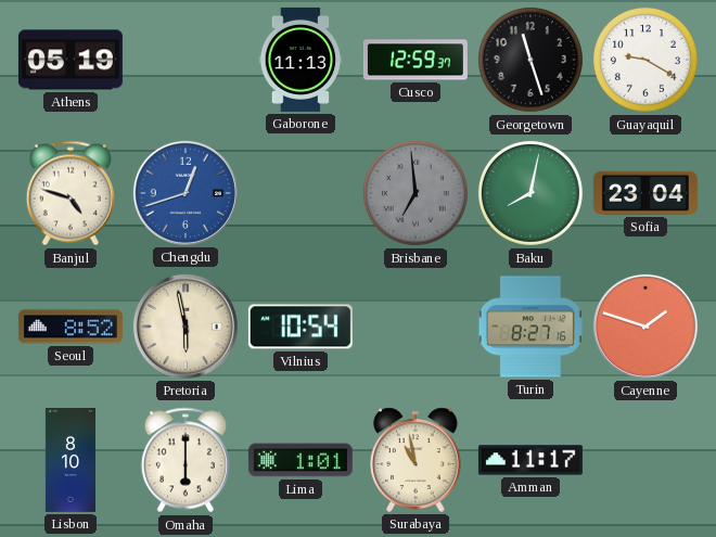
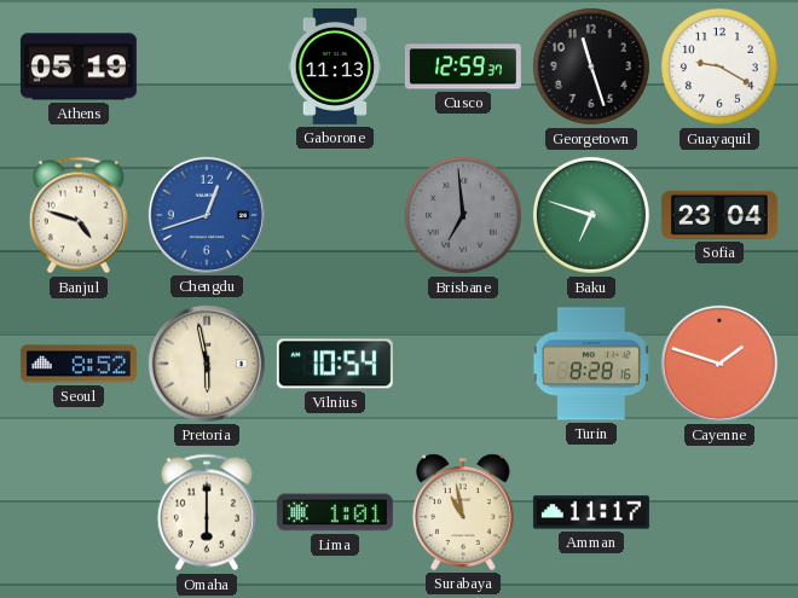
Baku: 8:02 -> 6:48
Turin: 8:27 -> 8:28
Lisbon: 8:10 -> none
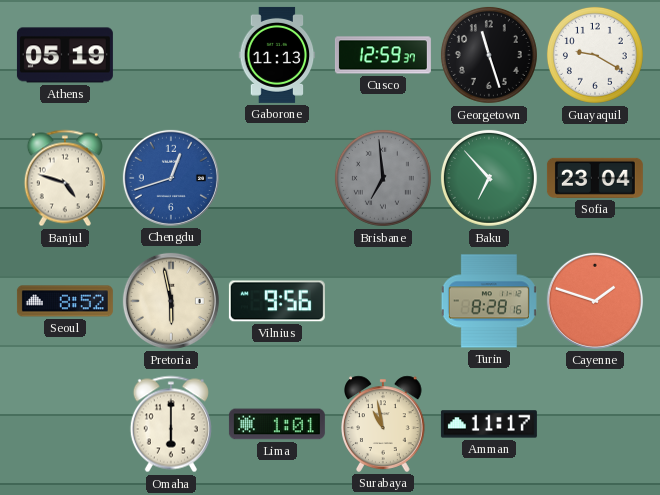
Baku: 6:48 -> 6:53
Vilnius: 10:54 -> 9:56
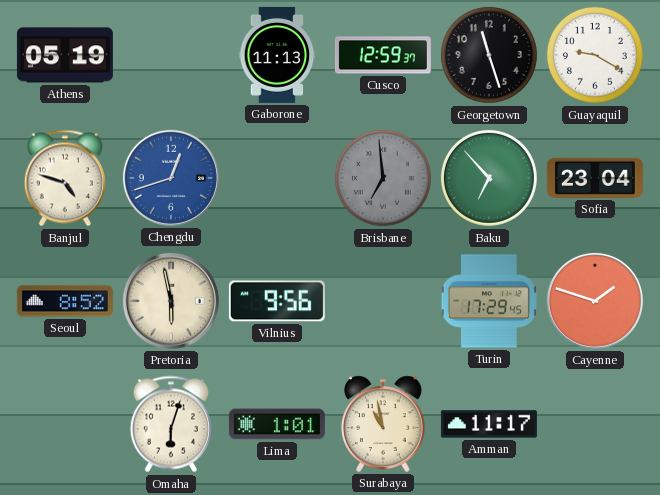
Turin: 8:28 -> 17:29
Omaha: 6:00 -> 6:03
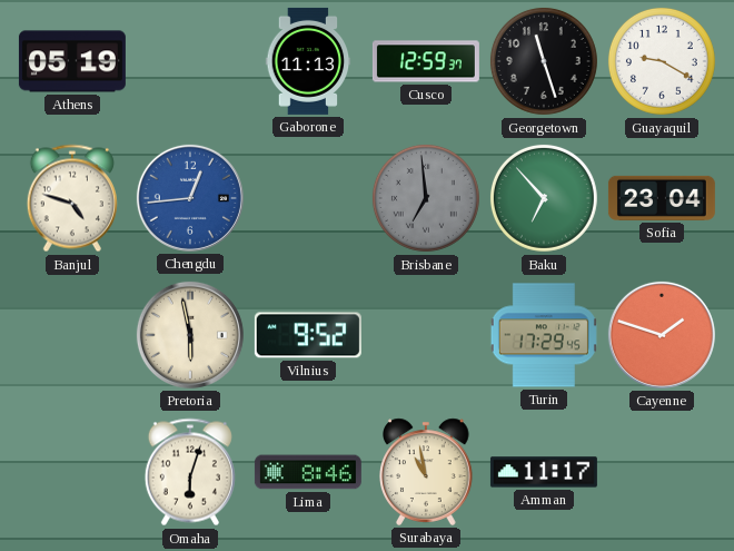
Chengdu: 12:42 -> 12:44
Seoul: 8:52 -> none
Vilnius: 9:56 -> 9:52
Lima: 1:01 -> 8:46
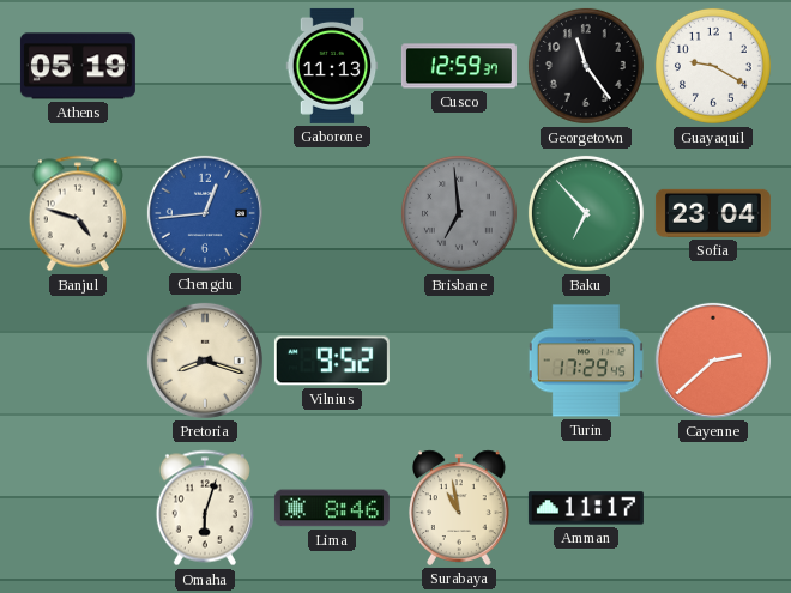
Georgetown: 11:27 -> 11:24
Pretoria: 5:58 -> 8:18
Cayenne: 1:48 -> 2:38
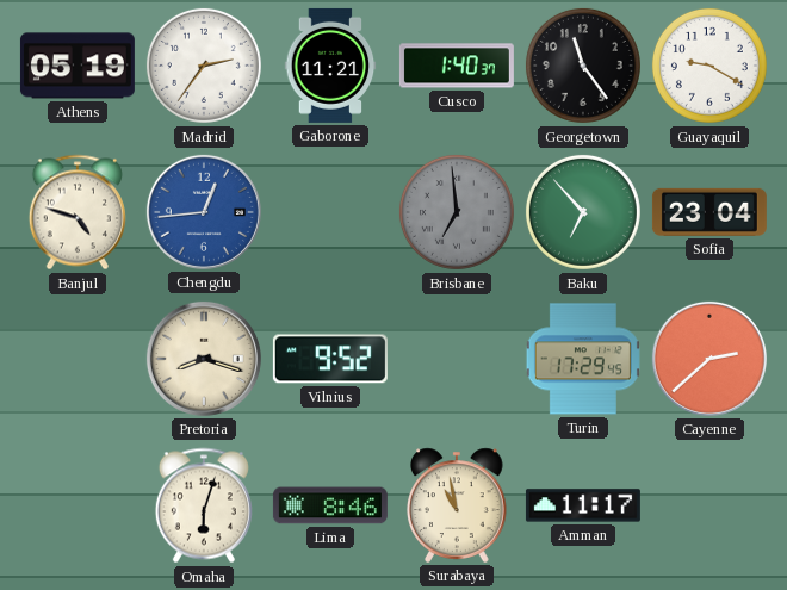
Madrid: none -> 2:36
Gaborone: 11:13 -> 11:21
Cusco: 12:59 -> 1:40
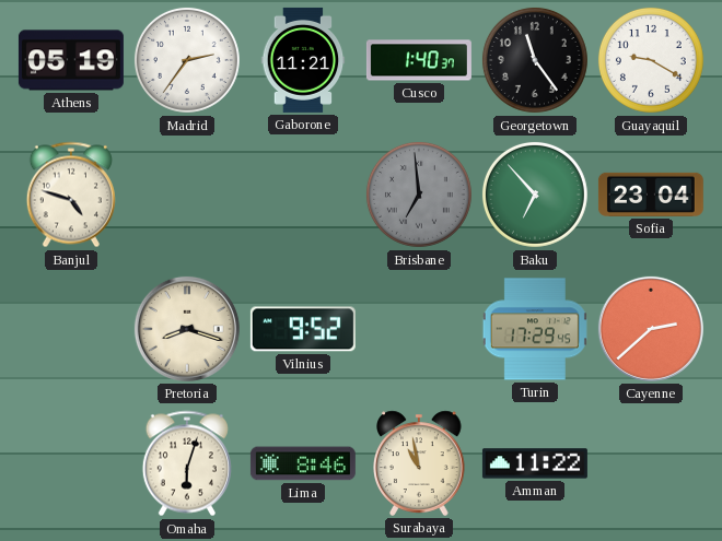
Chengdu: 12:44 -> none
Amman: 11:17 -> 11:22
